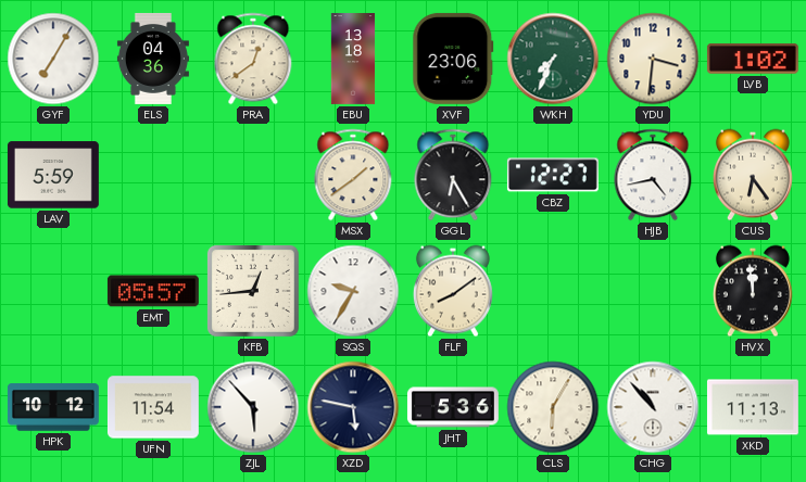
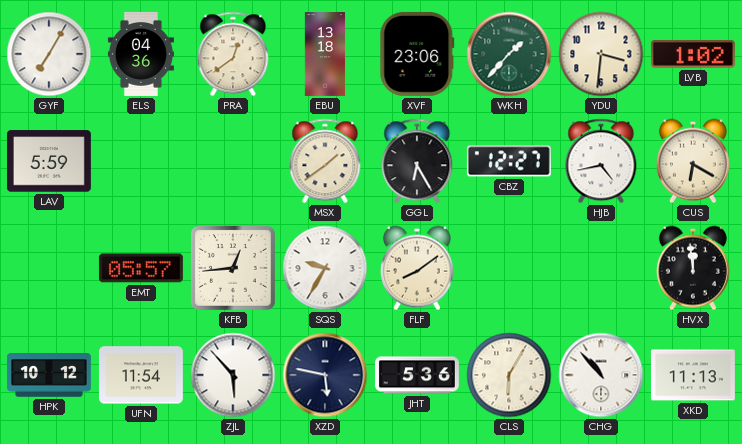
WKH: 7:34 -> 1:37
CUS: 6:24 -> 6:20
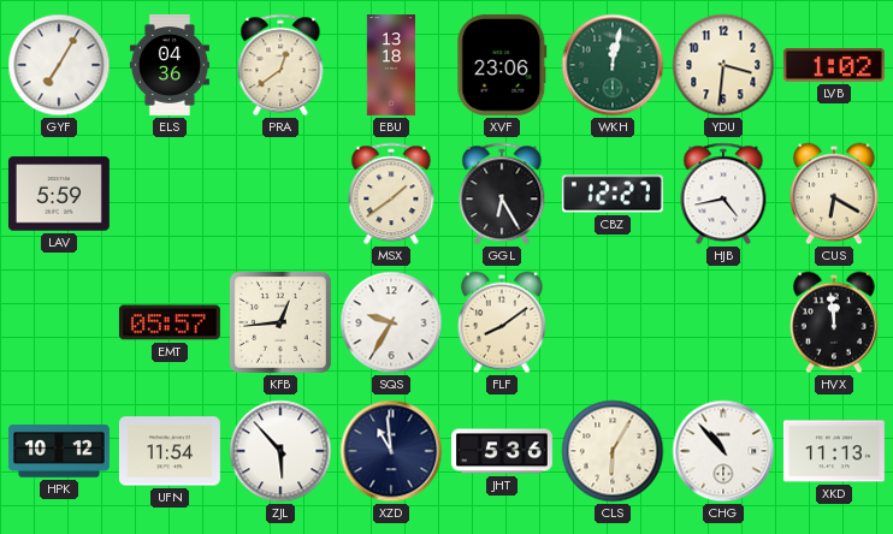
WKH: 1:37 -> 12:02
XZD: 5:47 -> 10:59
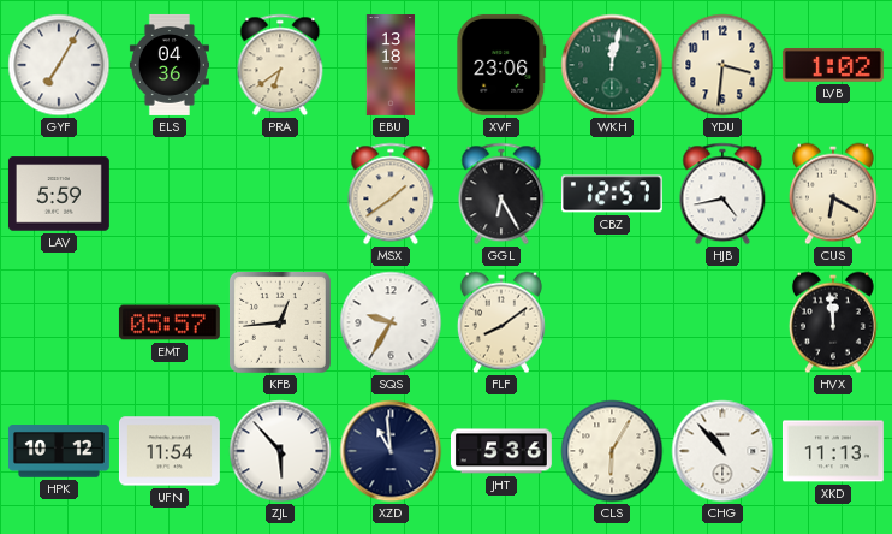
PRA: 12:39 -> 6:39
CBZ: 12:27 -> 12:57
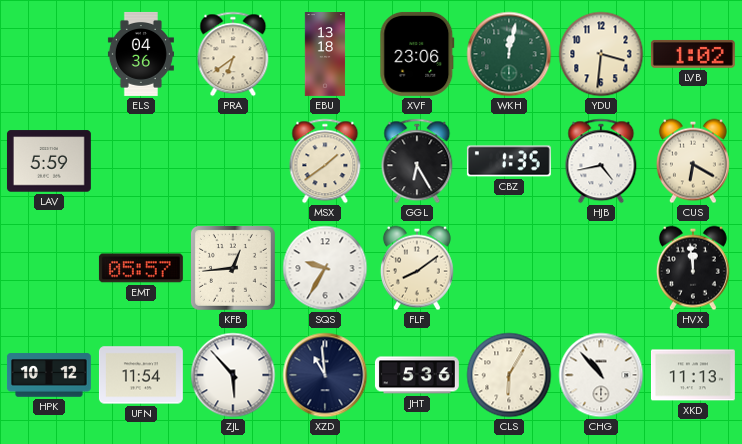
GYF: 7:05 -> none
CBZ: 12:57 -> 1:35
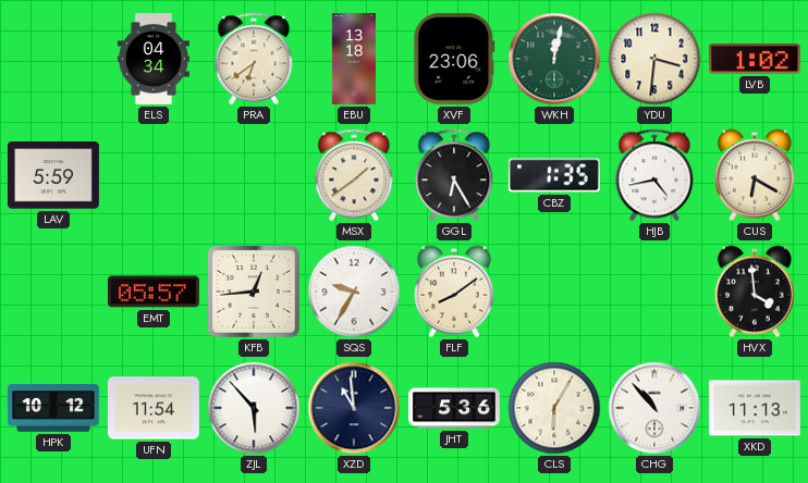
ELS: 04:36 -> 04:34
HVX: 11:59 -> 3:59
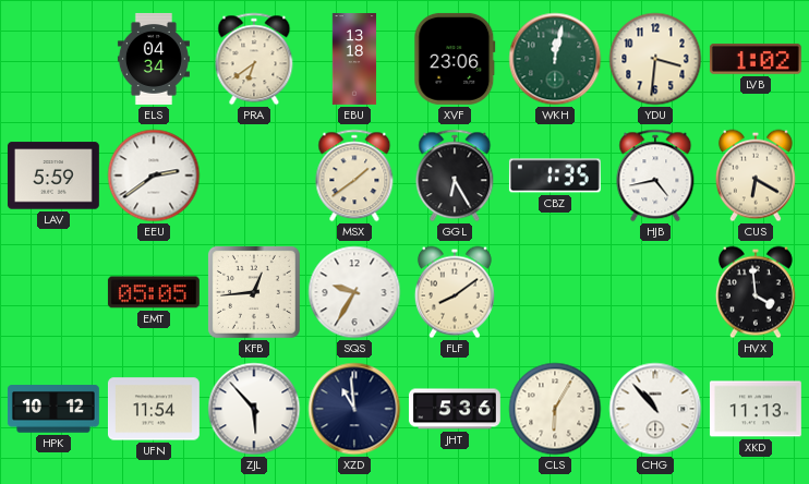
EEU: none -> 2:39
EMT: 05:57 -> 05:05
